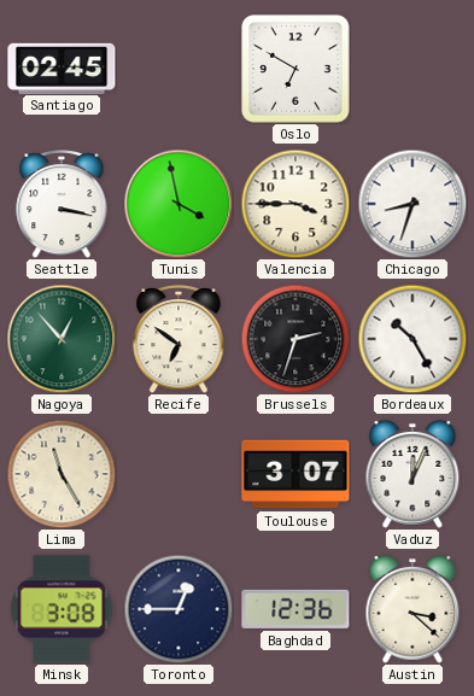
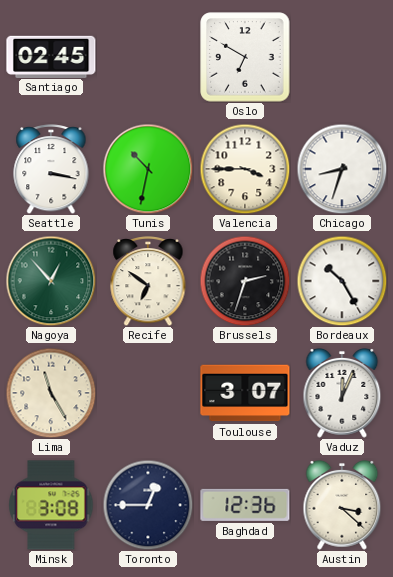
Tunis: 3:58 -> 10:32
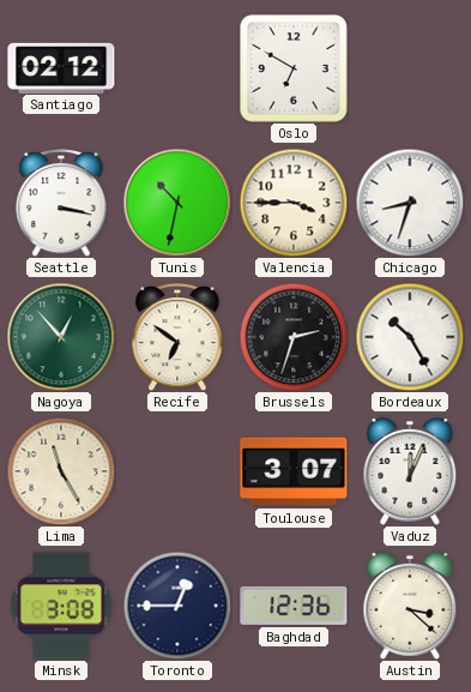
Santiago: 02:45 -> 02:12
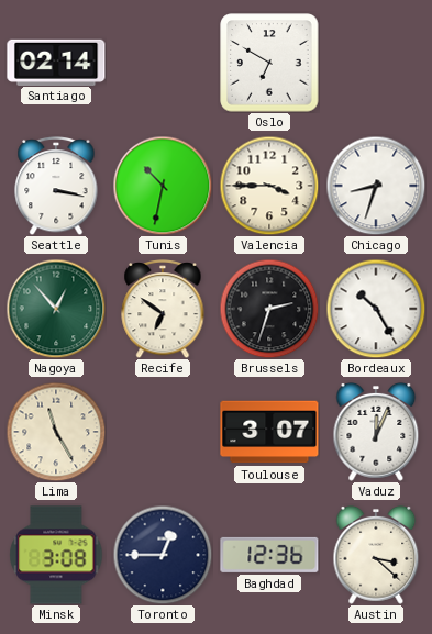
Santiago: 02:12 -> 02:14
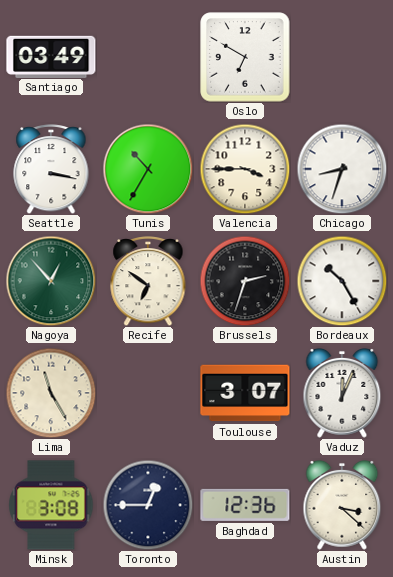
Santiago: 02:14 -> 03:49
Tunis: 10:32 -> 10:35
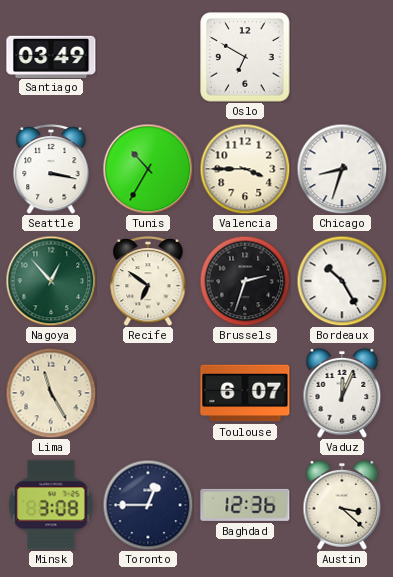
Toulouse: 3:07 -> 6:07
